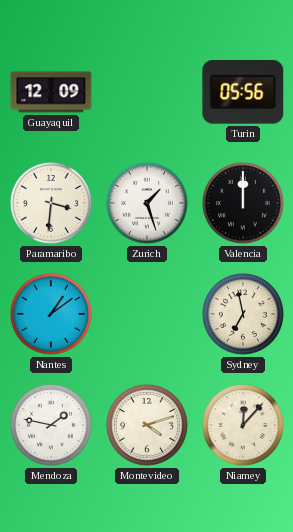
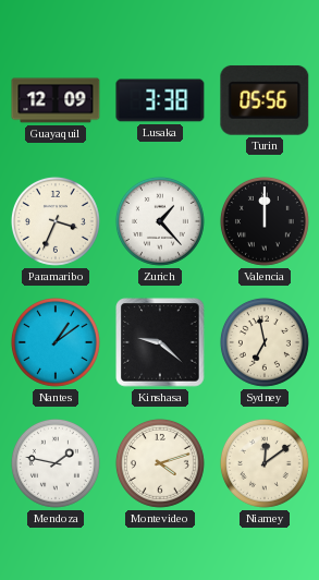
Lusaka: none -> 3:38
Paramaribo: 3:31 -> 3:34
Zurich: 1:27 -> 1:23
Kinshasa: none -> 9:22
Niamey: 12:07 -> 12:09
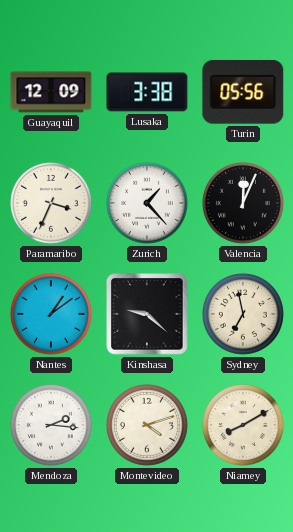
Valencia: 12:00 -> 12:04
Mendoza: 1:47 -> 2:16
Niamey: 12:09 -> 8:10
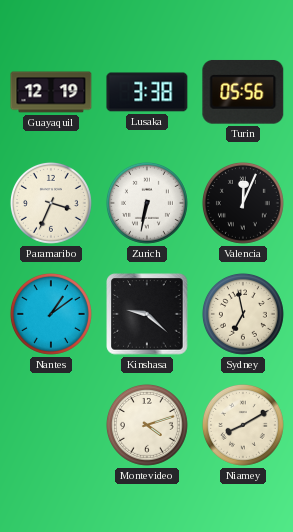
Guayaquil: 12:09 -> 12:19
Zurich: 1:23 -> 6:32
Mendoza: 2:16 -> none
